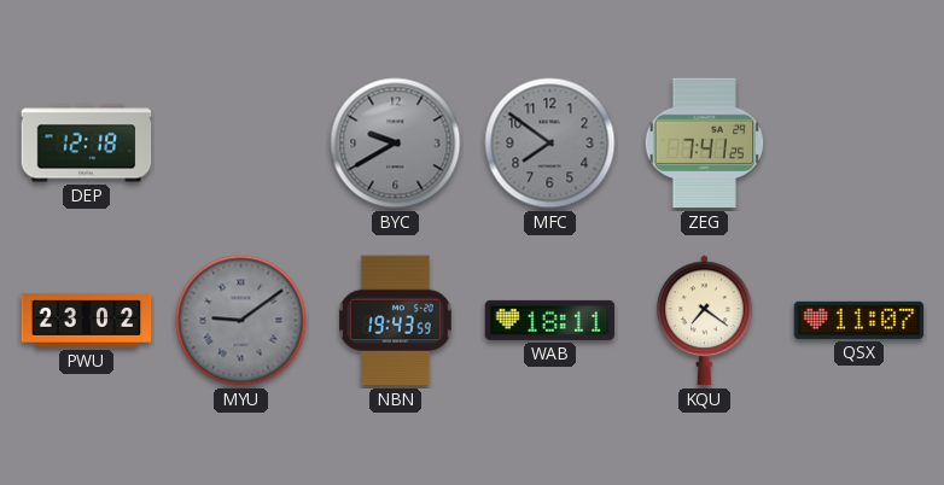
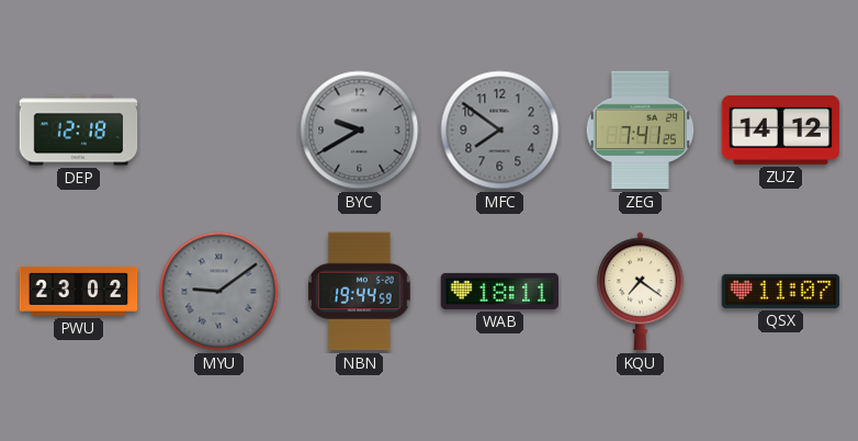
ZUZ: none -> 14:12
NBN: 19:43 -> 19:44
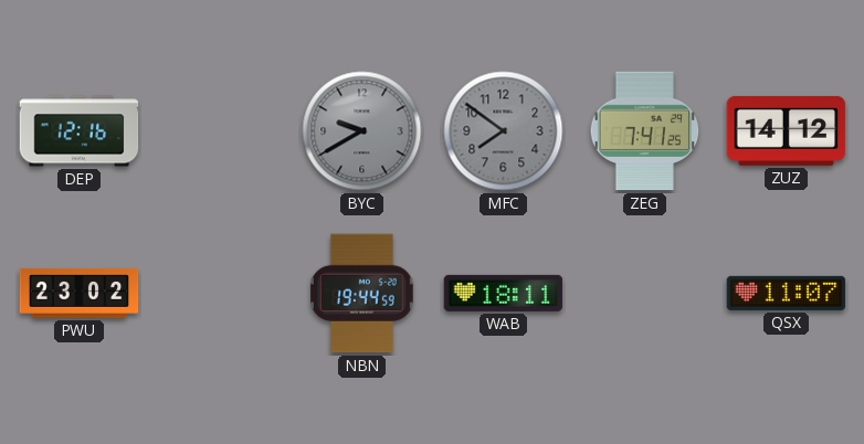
DEP: 12:18 -> 12:16
MYU: 9:09 -> none
KQU: 7:21 -> none
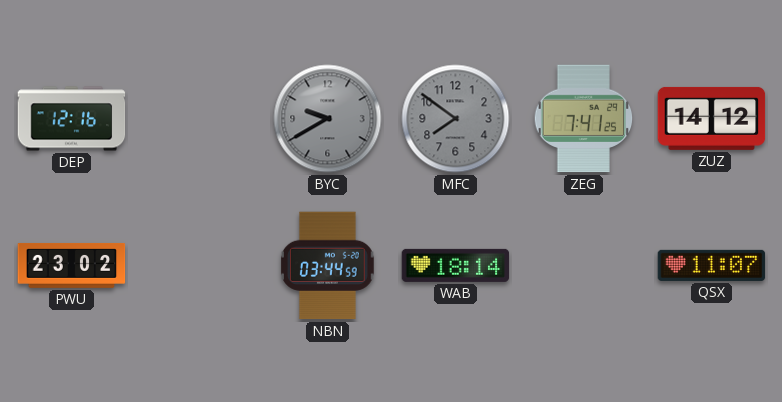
NBN: 19:44 -> 03:44
WAB: 18:11 -> 18:14
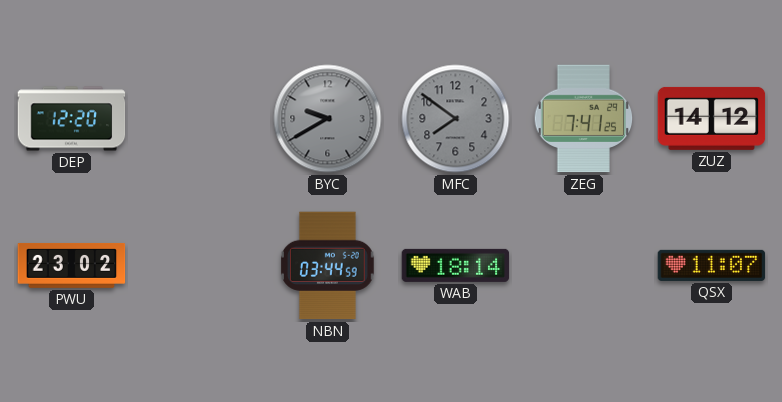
DEP: 12:16 -> 12:20
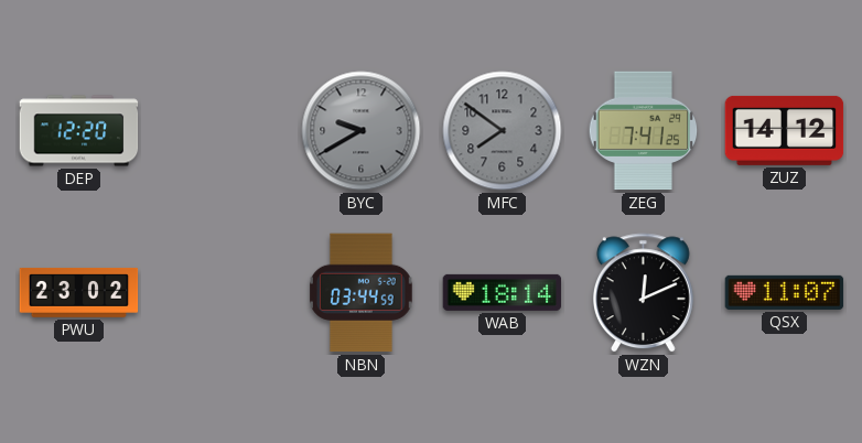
WZN: none -> 12:11
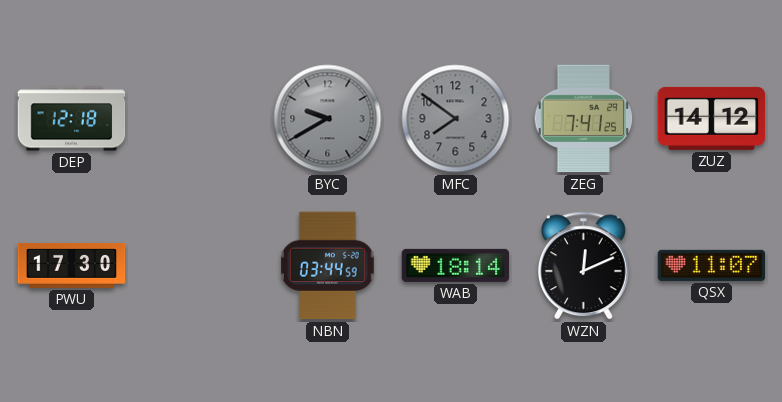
DEP: 12:20 -> 12:18
PWU: 23:02 -> 17:30
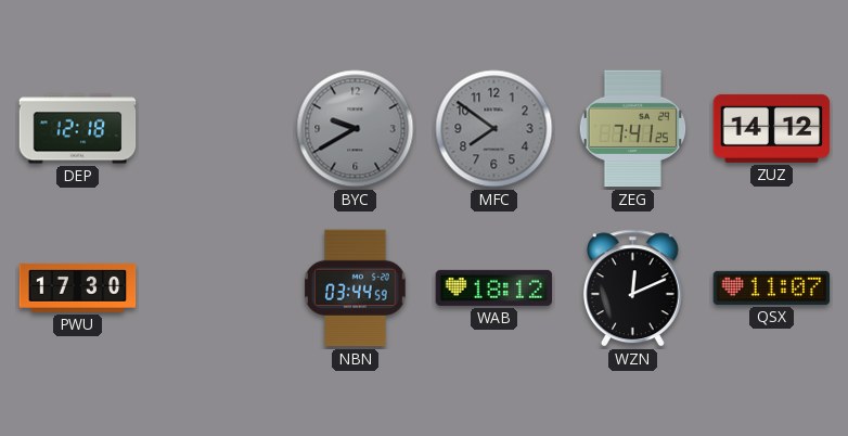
WAB: 18:14 -> 18:12
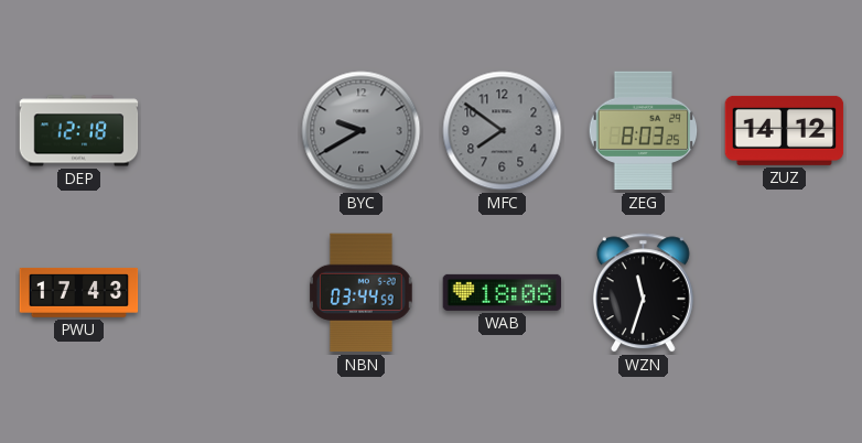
ZEG: 7:41 -> 8:03
PWU: 17:30 -> 17:43
WAB: 18:12 -> 18:08
WZN: 12:11 -> 11:33
QSX: 11:07 -> none
